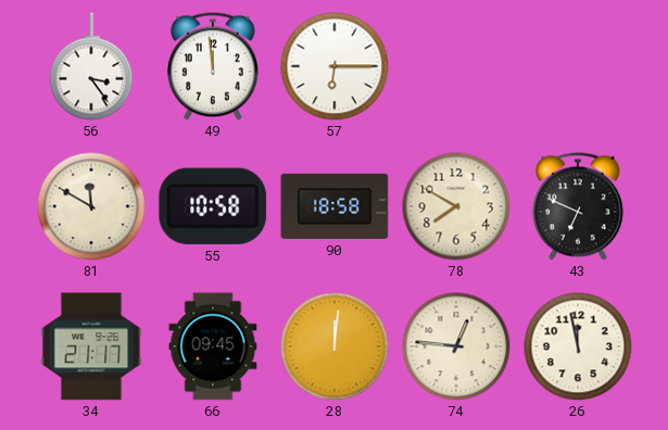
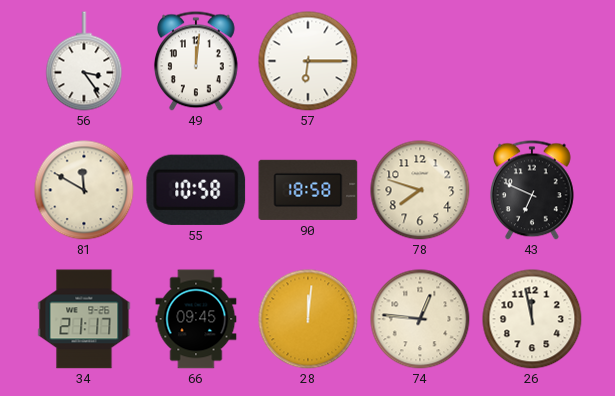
49: 11:59 -> 12:01
78: 7:50 -> 7:48
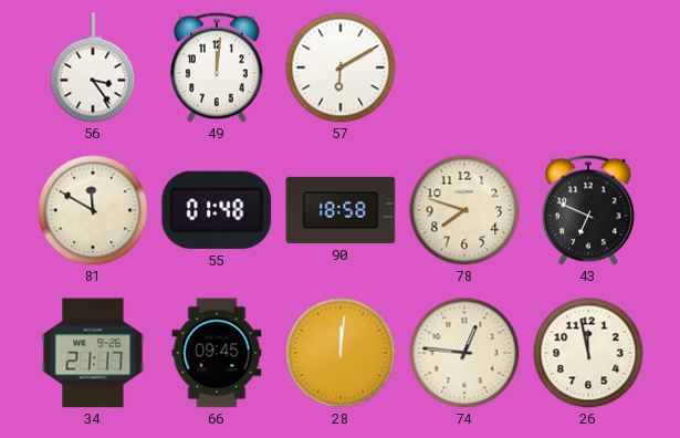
57: 6:15 -> 6:10
55: 10:58 -> 01:48
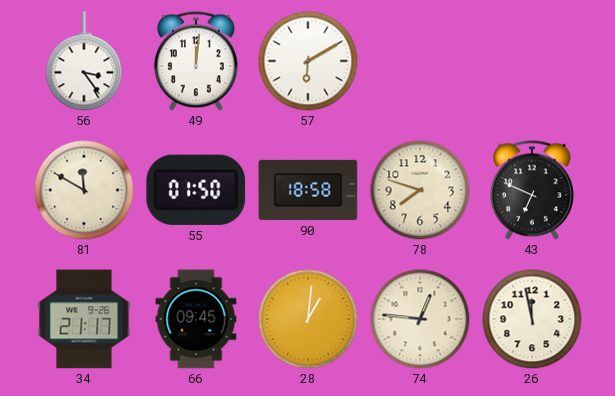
55: 01:48 -> 01:50
28: 12:01 -> 1:01
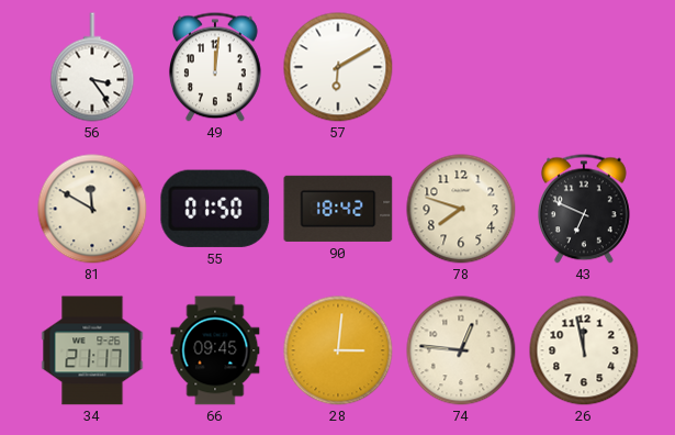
90: 18:58 -> 18:42
28: 1:01 -> 3:01
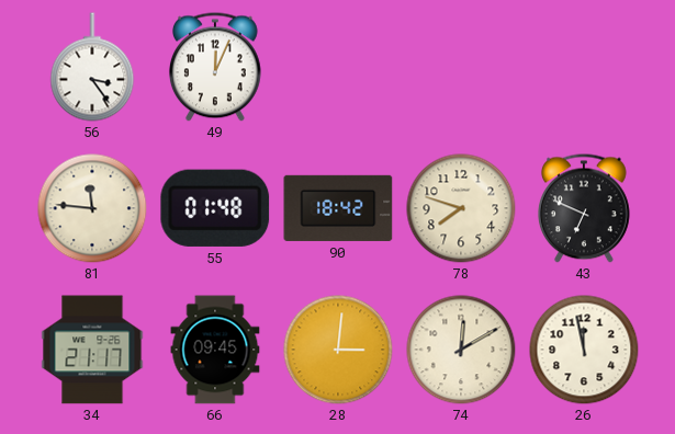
49: 12:01 -> 12:04
57: 6:10 -> none
81: 11:50 -> 11:46
55: 01:50 -> 01:48
74: 12:46 -> 12:10
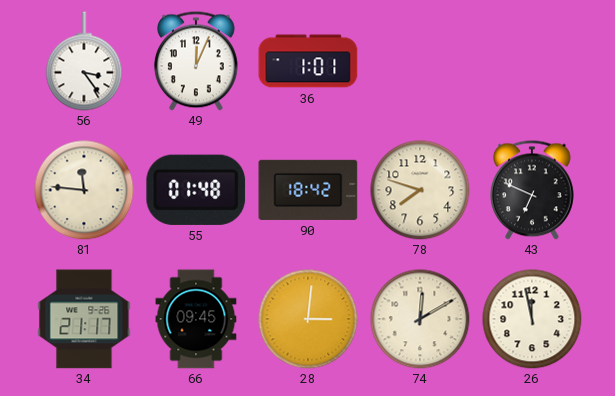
36: none -> 1:01
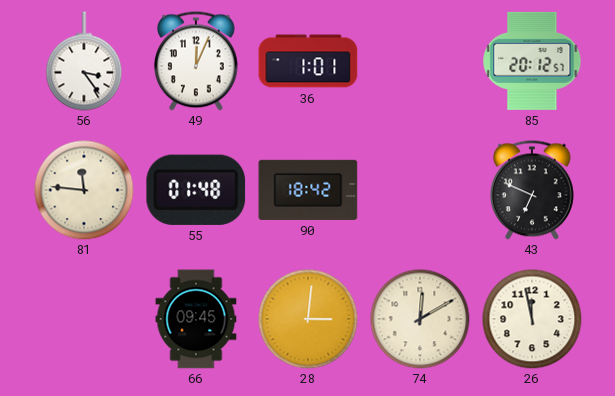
85: none -> 20:12
78: 7:48 -> none
34: 21:17 -> none
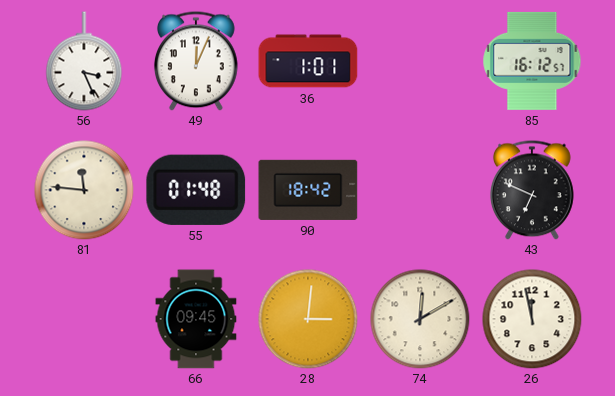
56: 3:24 -> 3:26
85: 20:12 -> 16:12
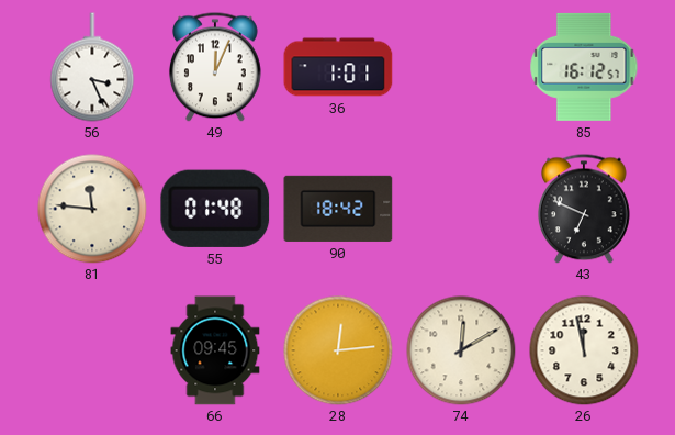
28: 3:01 -> 12:14
